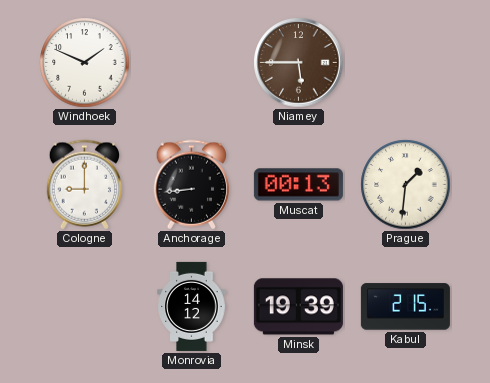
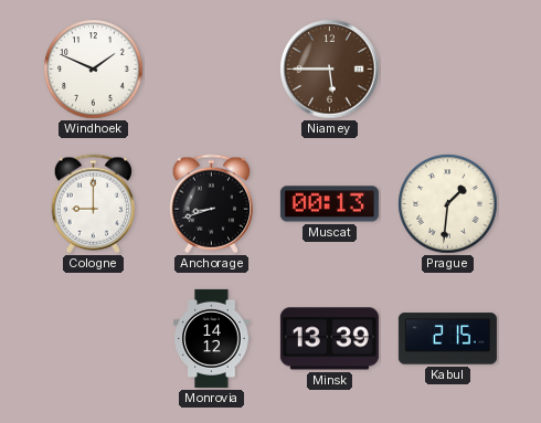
Anchorage: 8:44 -> 8:42
Minsk: 19:39 -> 13:39
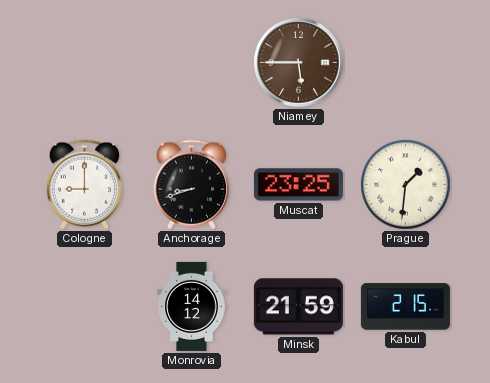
Windhoek: 1:49 -> none
Muscat: 00:13 -> 23:25
Minsk: 13:39 -> 21:59
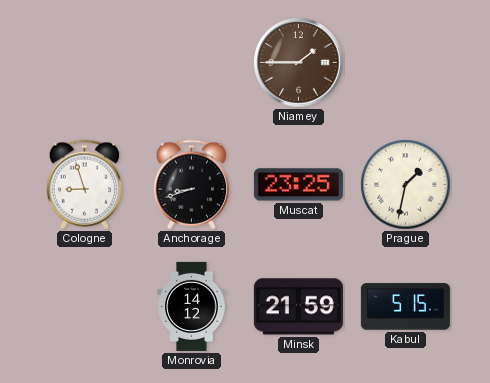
Niamey: 5:45 -> 1:45
Cologne: 9:00 -> 8:57
Prague: 1:31 -> 1:32
Kabul: 2:15 -> 5:15
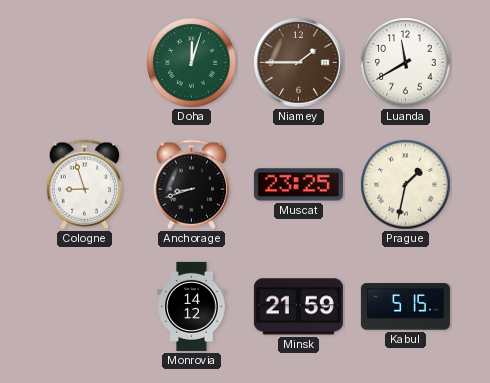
Doha: none -> 12:03
Luanda: none -> 11:40
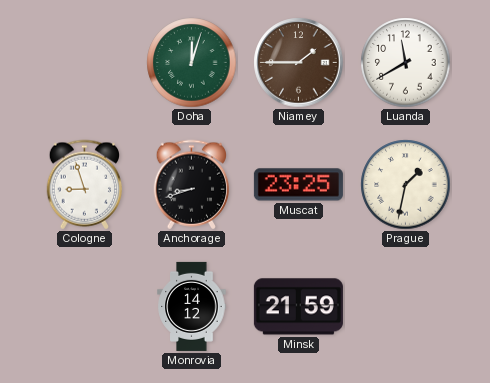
Kabul: 5:15 -> none
